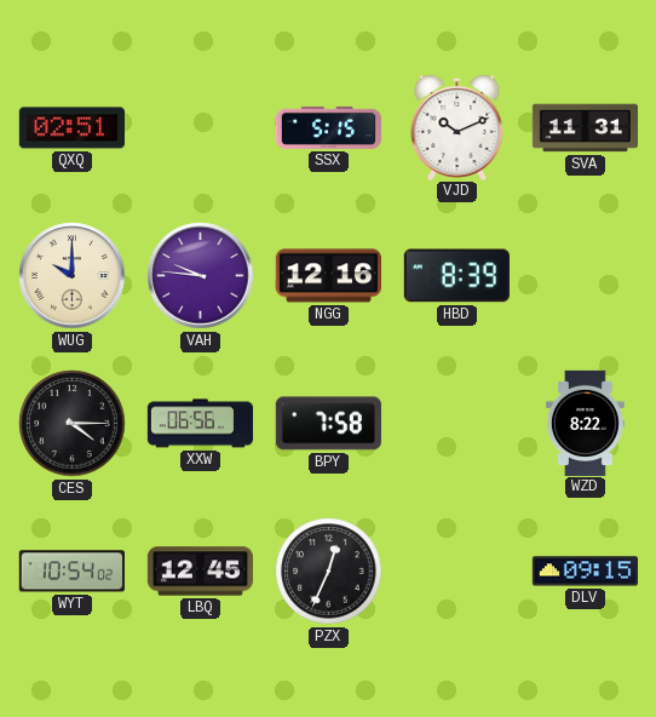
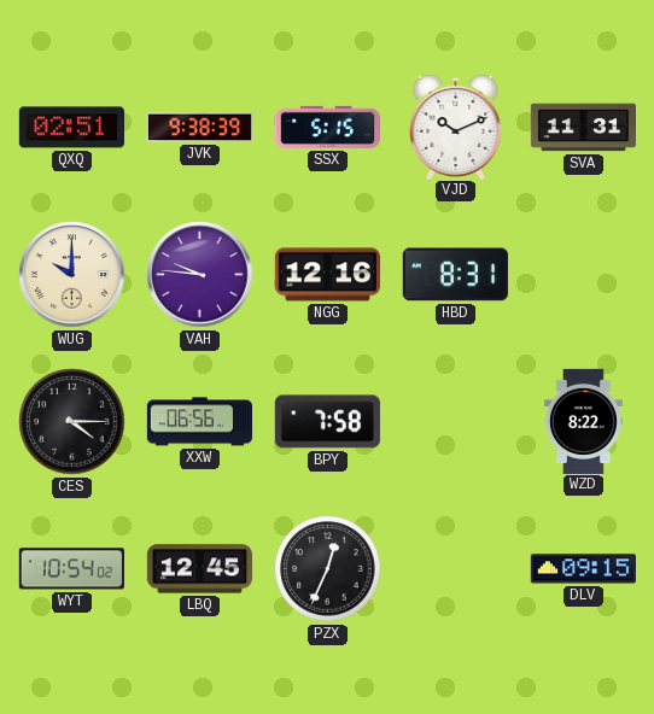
JVK: none -> 9:38
HBD: 8:39 -> 8:31
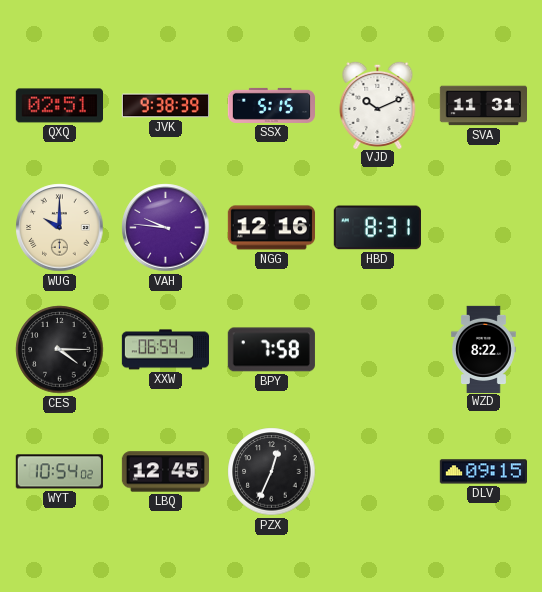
XXW: 06:56 -> 06:54
